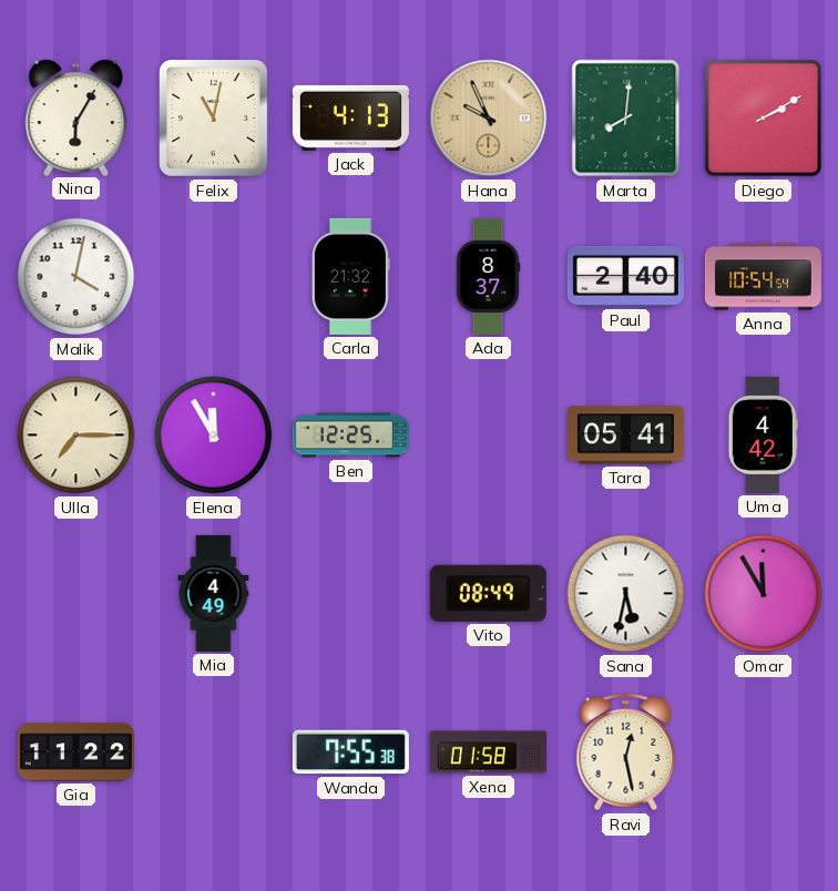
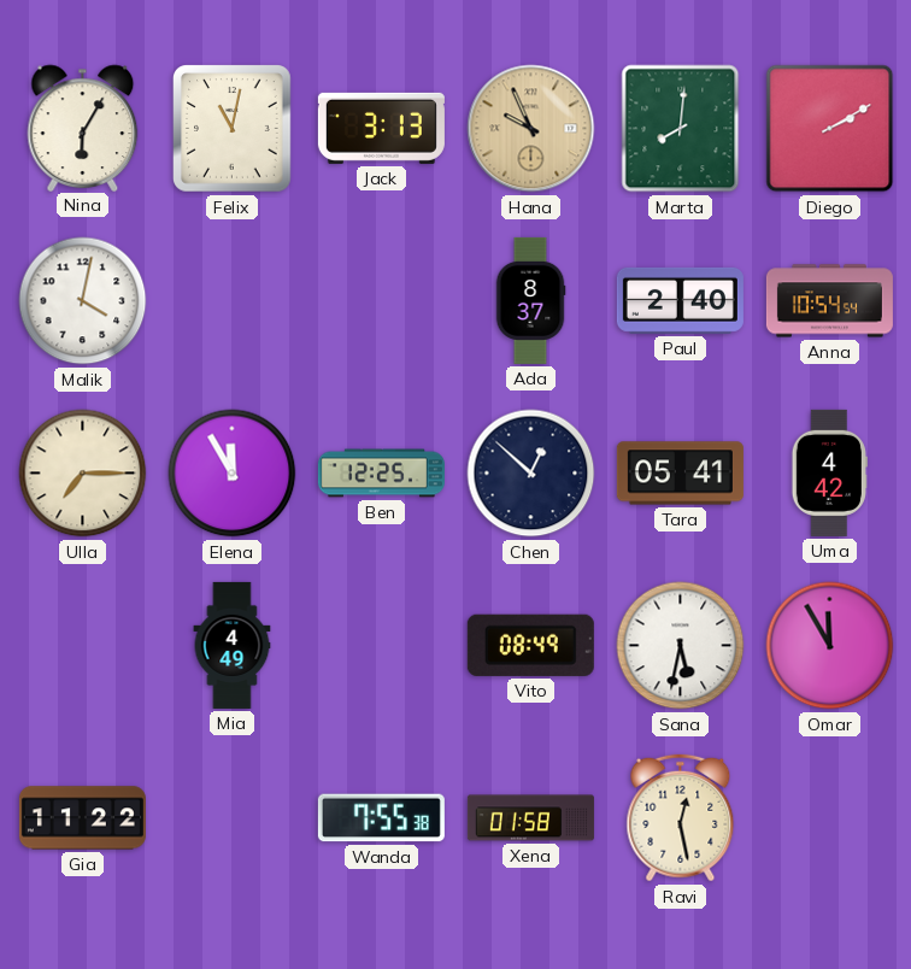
Jack: 4:13 -> 3:13
Carla: 21:32 -> none
Chen: none -> 12:52
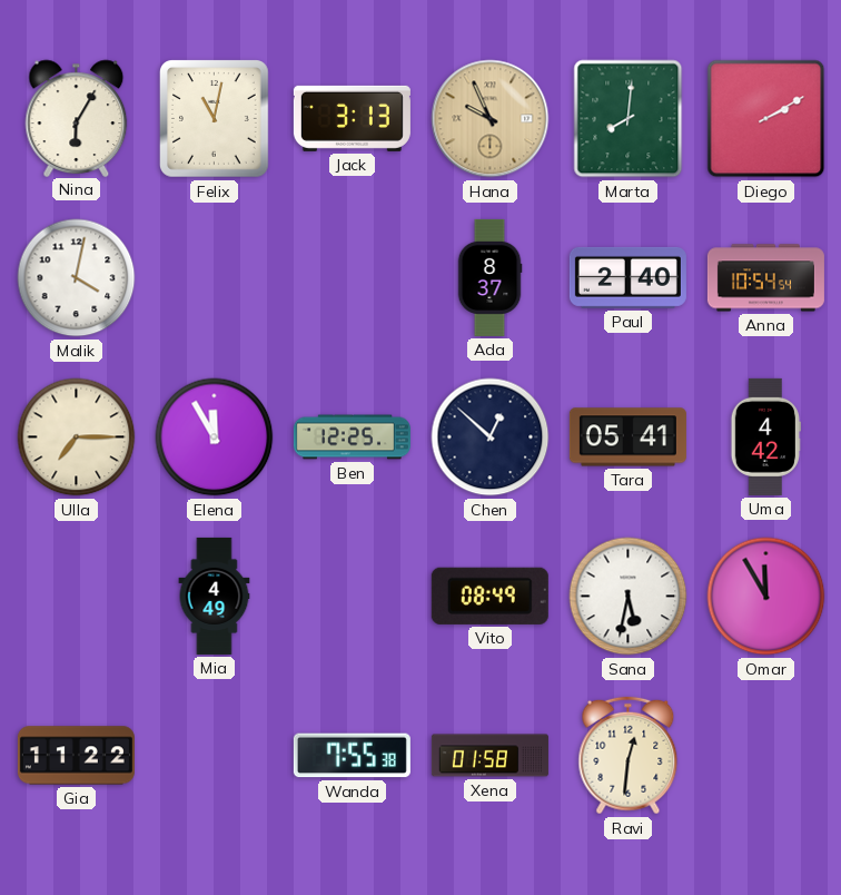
Ravi: 12:28 -> 12:31
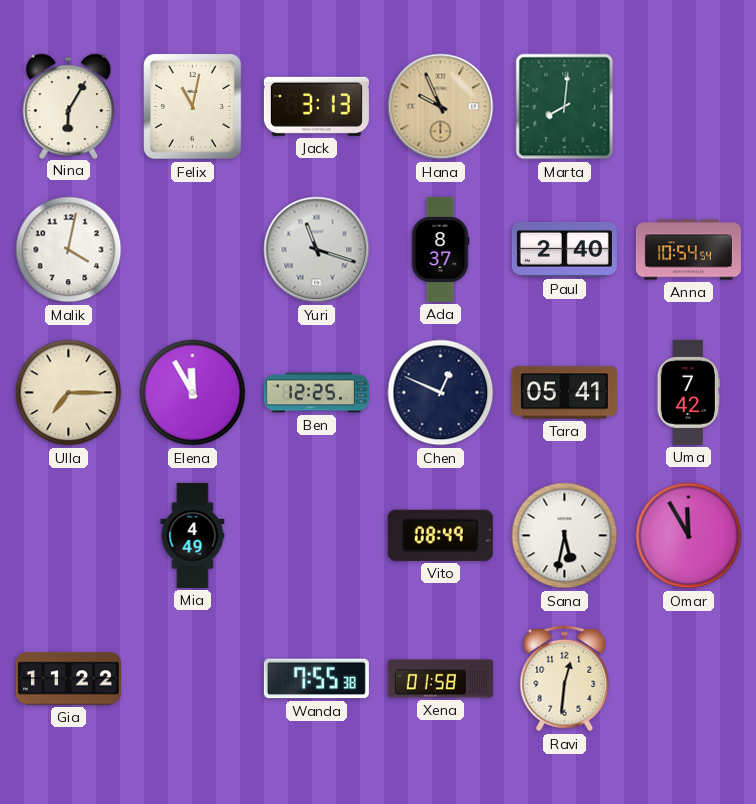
Diego: 2:10 -> none
Yuri: none -> 11:18
Chen: 12:52 -> 12:49
Uma: 4:42 -> 7:42
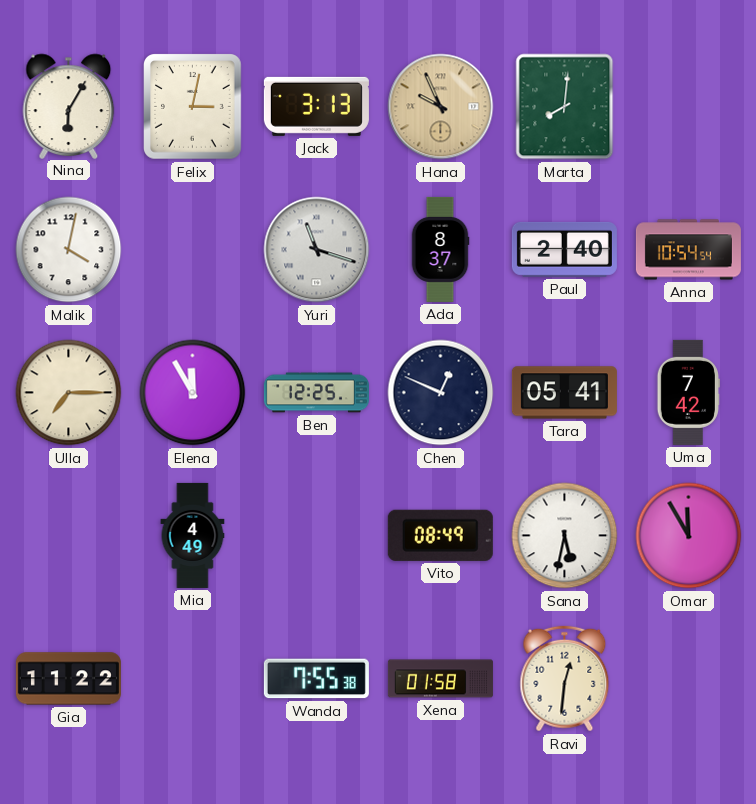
Felix: 11:02 -> 3:02
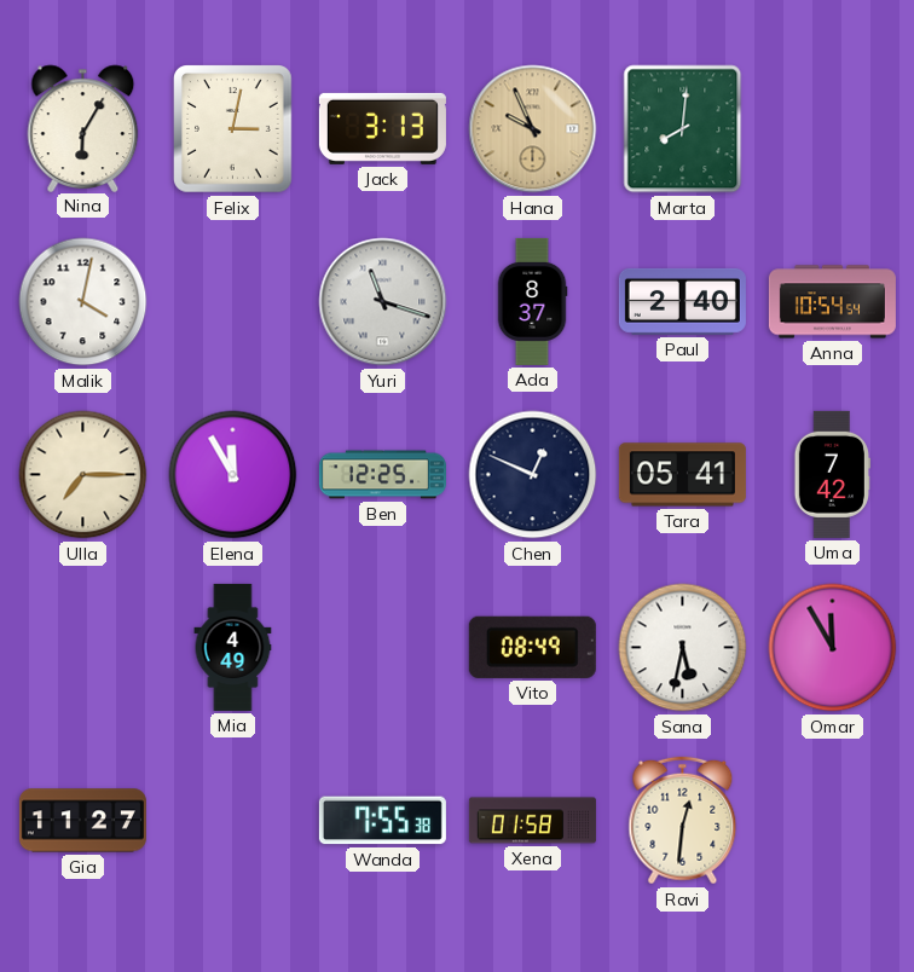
Gia: 11:22 -> 11:27
